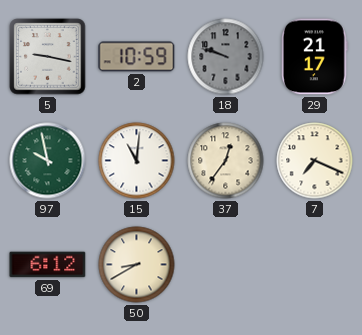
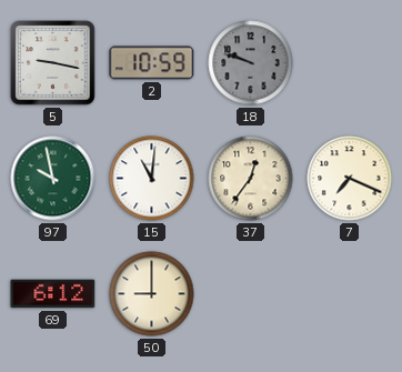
29: 21:17 -> none
50: 8:40 -> 9:00
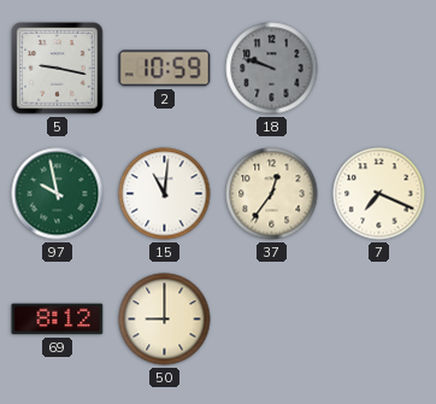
69: 6:12 -> 8:12
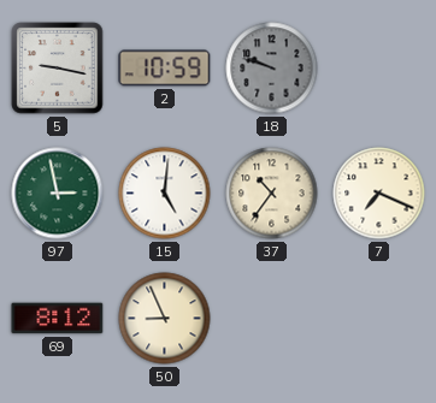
97: 9:58 -> 2:58
15: 11:01 -> 5:01
37: 12:36 -> 10:36
50: 9:00 -> 8:56
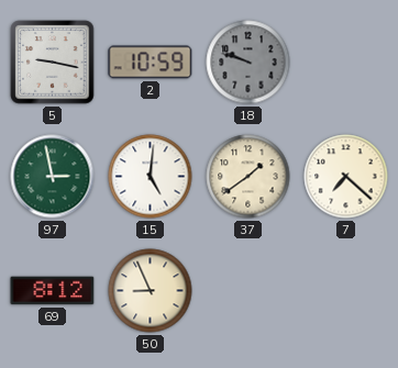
37: 10:36 -> 1:39
7: 7:19 -> 7:22
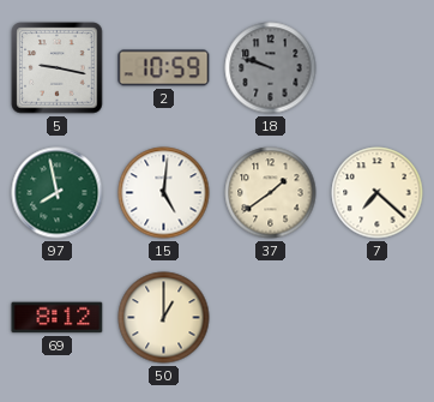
97: 2:58 -> 7:58
50: 8:56 -> 1:00
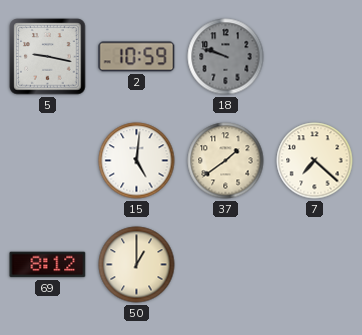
97: 7:58 -> none
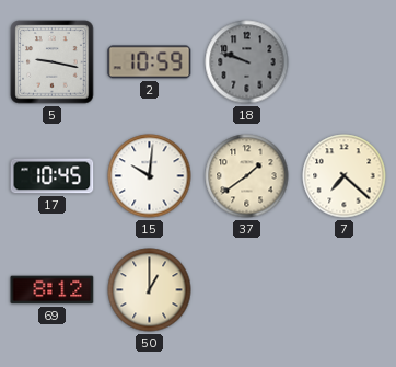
17: none -> 10:45
15: 5:01 -> 10:01
